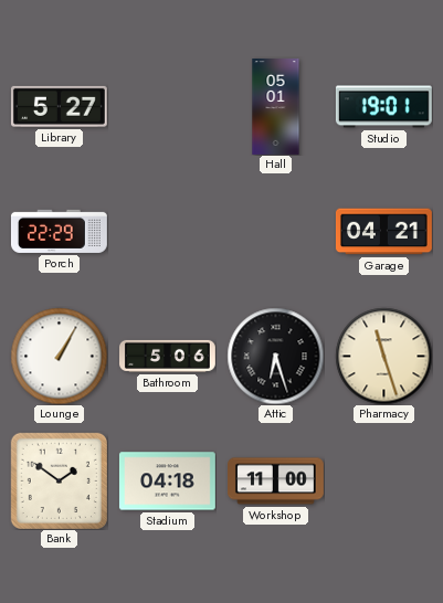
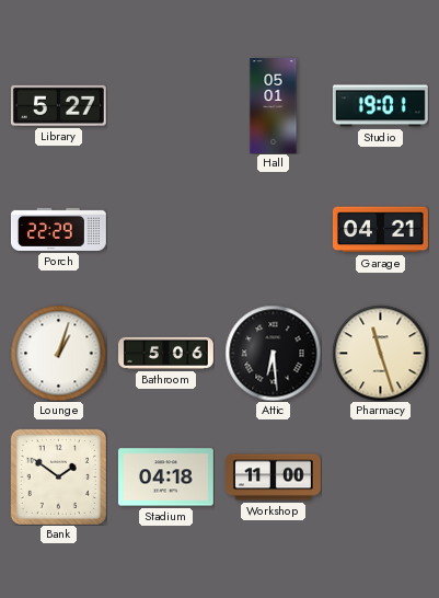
Lounge: 1:05 -> 1:03
Attic: 6:27 -> 6:29
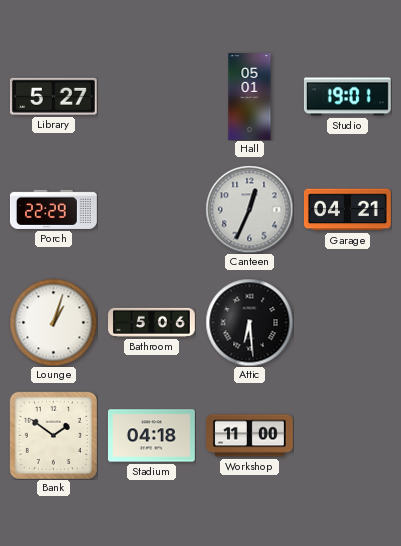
Canteen: none -> 12:34
Pharmacy: 11:27 -> none
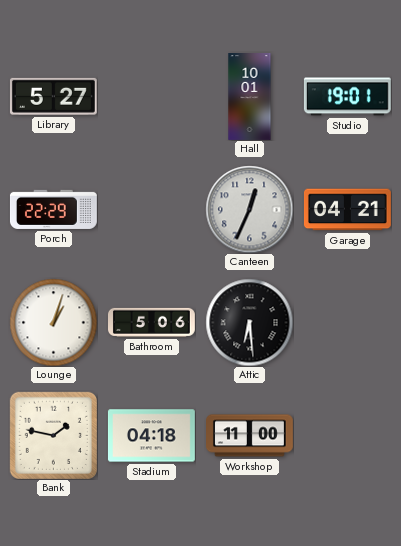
Hall: 05:01 -> 10:01
Bank: 1:51 -> 1:47
